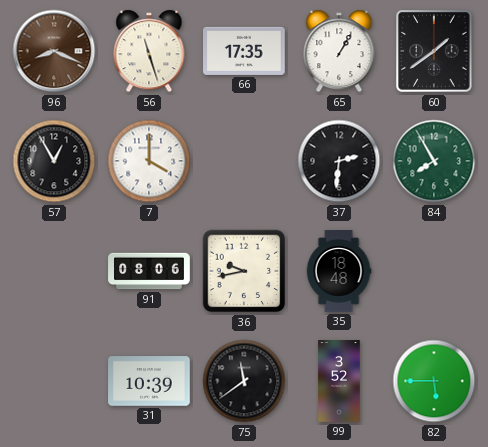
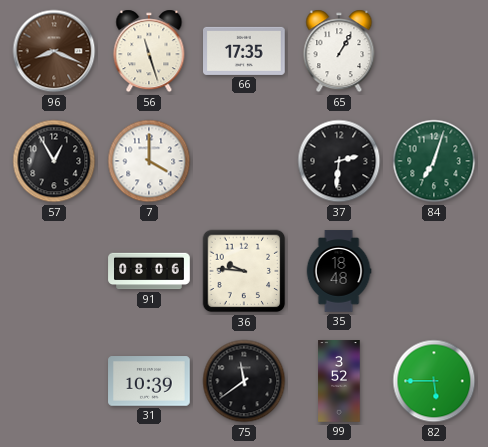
60: 1:39 -> none
84: 7:55 -> 7:03
36: 9:43 -> 9:46
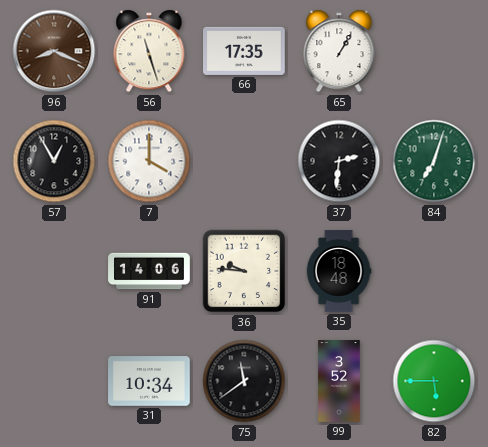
91: 08:06 -> 14:06
31: 10:39 -> 10:34
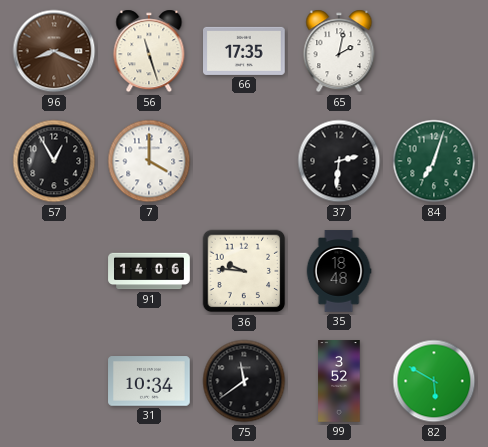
65: 1:05 -> 2:02
82: 5:45 -> 5:50
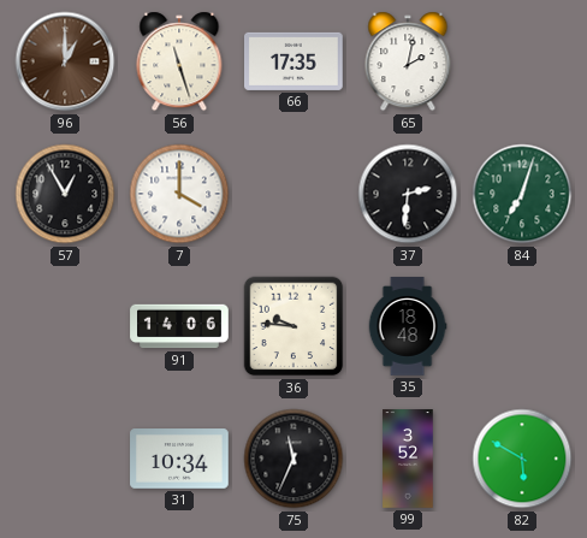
96: 8:19 -> 1:00
75: 11:39 -> 11:34
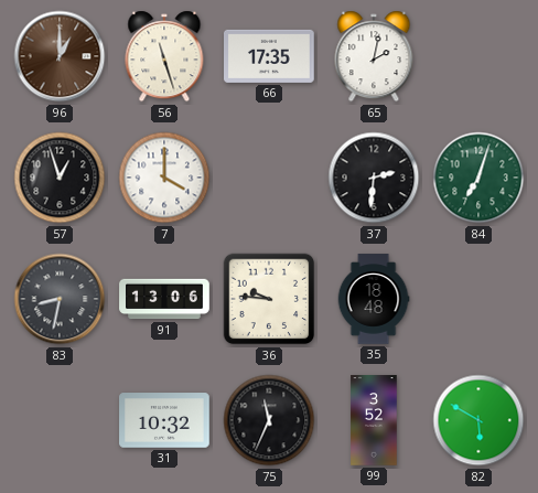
57: 12:55 -> 12:57
83: none -> 8:32
91: 14:06 -> 13:06
31: 10:34 -> 10:32
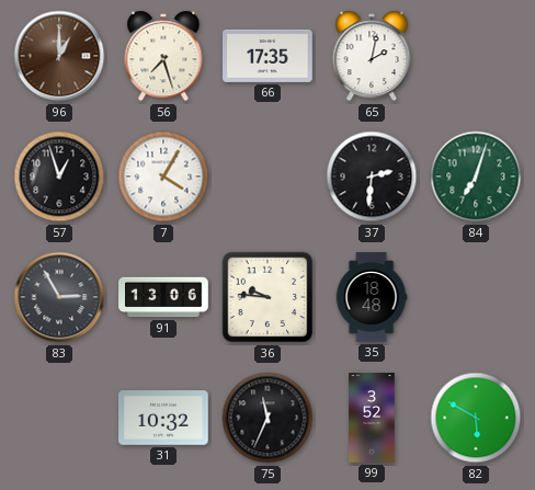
56: 11:27 -> 7:27
7: 4:00 -> 4:05
83: 8:32 -> 2:55
